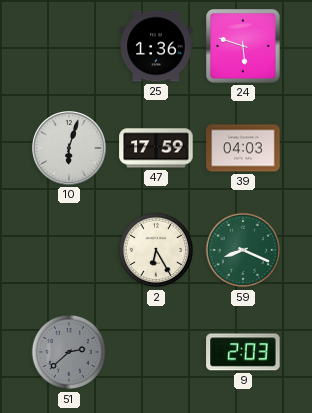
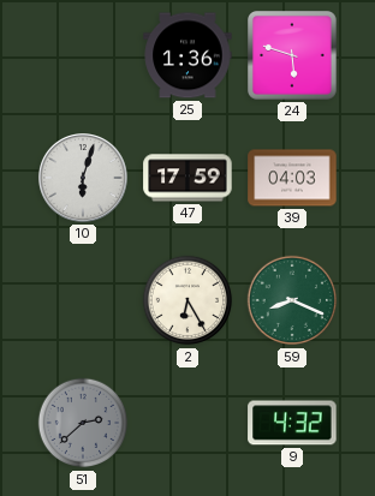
9: 2:03 -> 4:32
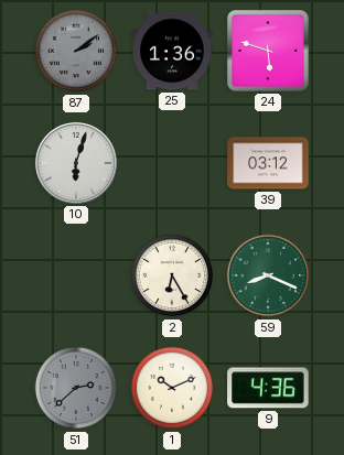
87: none -> 2:09
47: 17:59 -> none
39: 04:03 -> 03:12
1: none -> 10:11
9: 4:32 -> 4:36
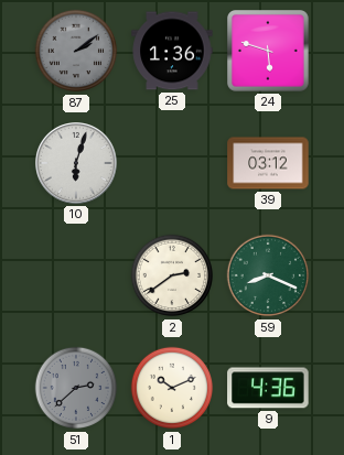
2: 6:25 -> 2:39
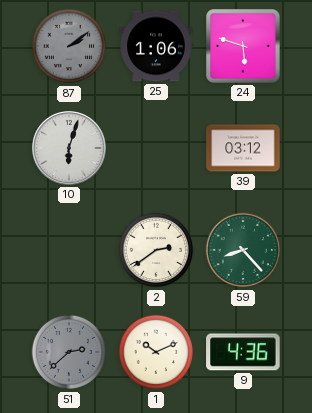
25: 1:36 -> 1:06
59: 8:19 -> 8:23
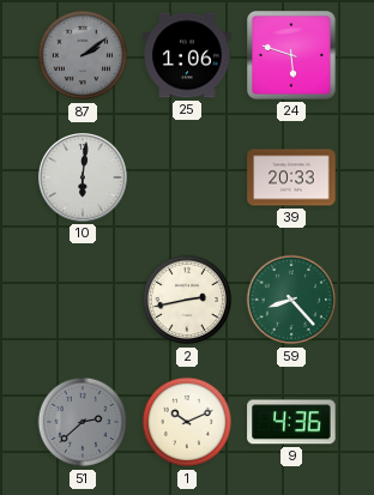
10: 6:03 -> 6:01
39: 03:12 -> 20:33
2: 2:39 -> 2:43
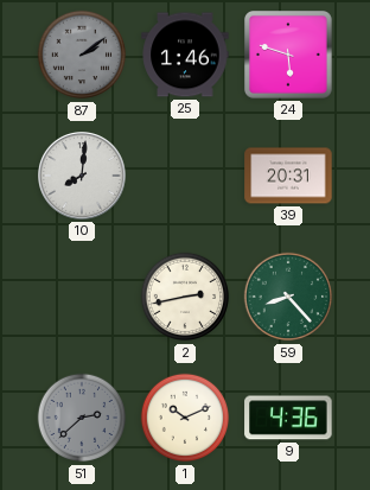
25: 1:06 -> 1:46
10: 6:01 -> 8:01
39: 20:33 -> 20:31
